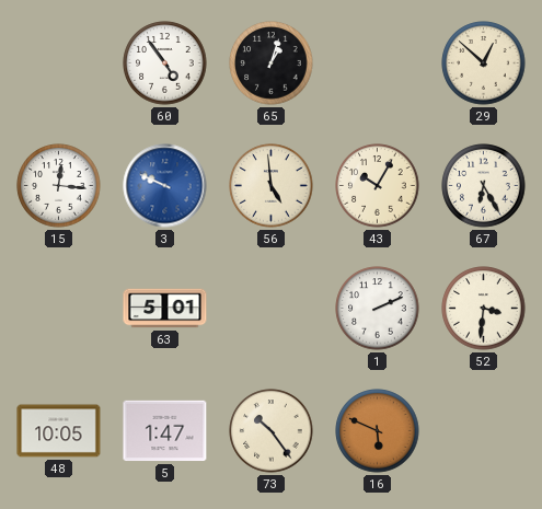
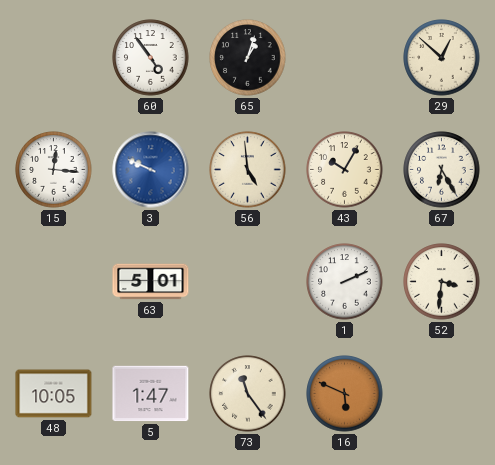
73: 10:24 -> 11:24
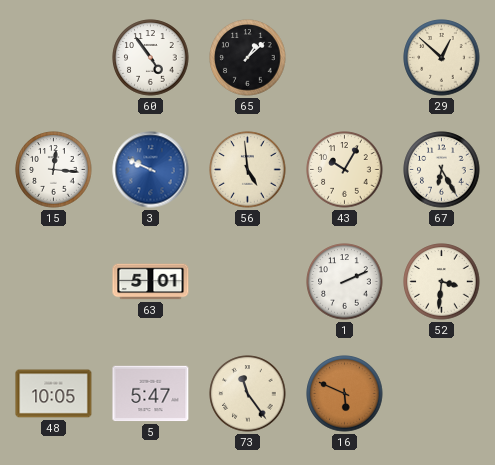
65: 1:03 -> 1:08
5: 1:47 -> 5:47
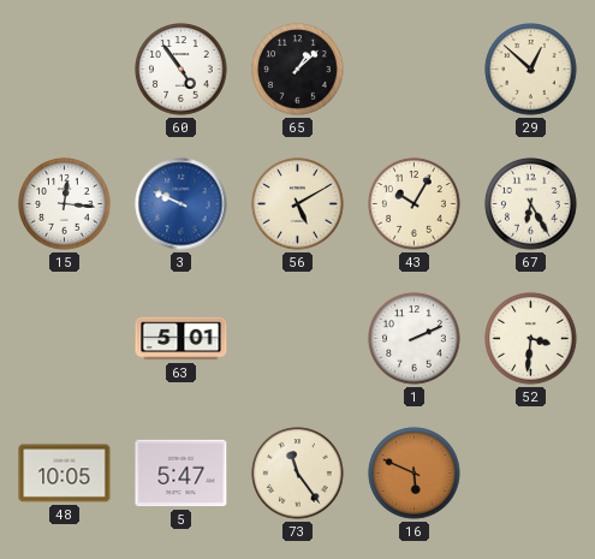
56: 4:59 -> 5:10
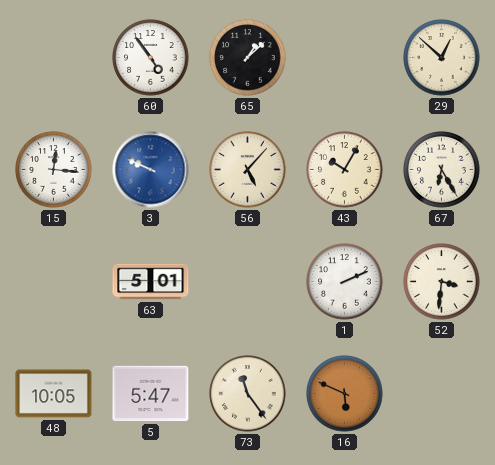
56: 5:10 -> 5:07
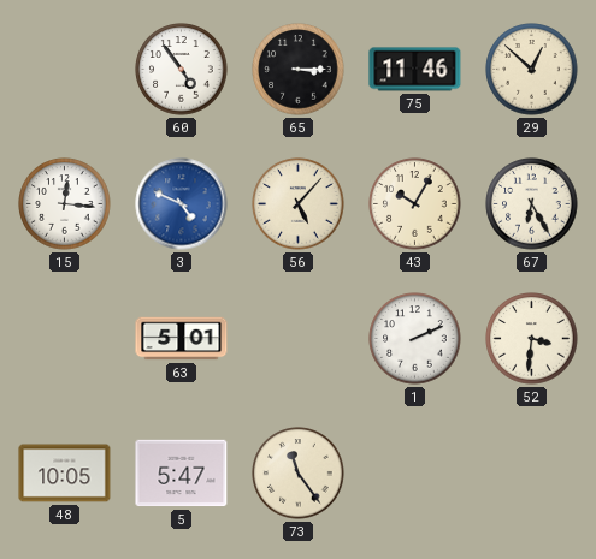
65: 1:08 -> 3:15
75: none -> 11:46
3: 9:49 -> 4:49
16: 5:49 -> none
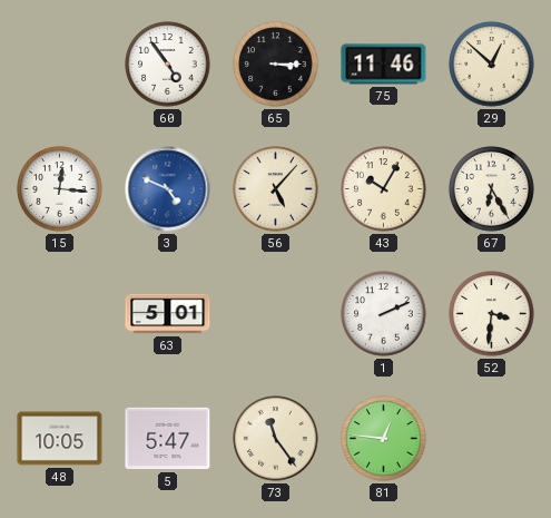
81: none -> 12:46
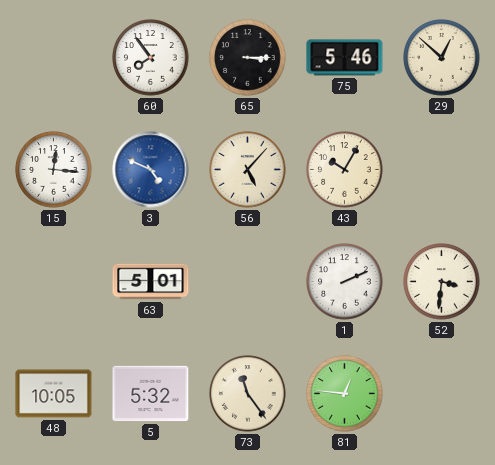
60: 4:54 -> 7:54
75: 11:46 -> 5:46
67: 6:25 -> none
5: 5:47 -> 5:32
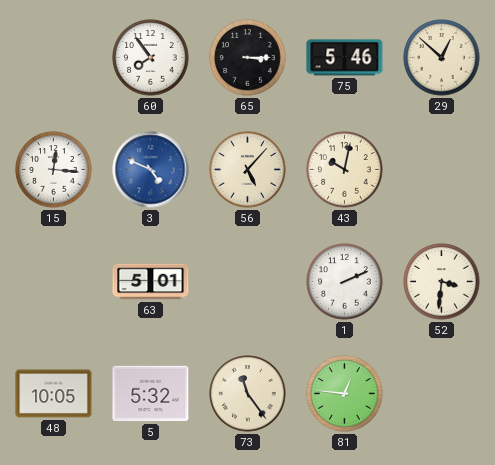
43: 10:05 -> 10:02
